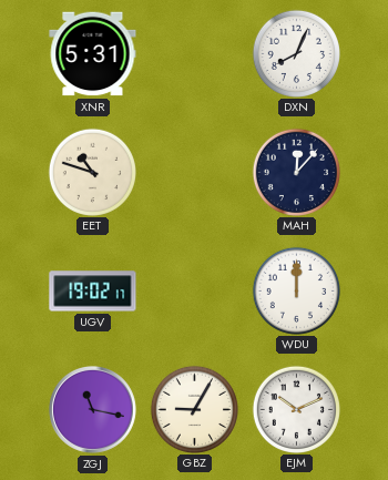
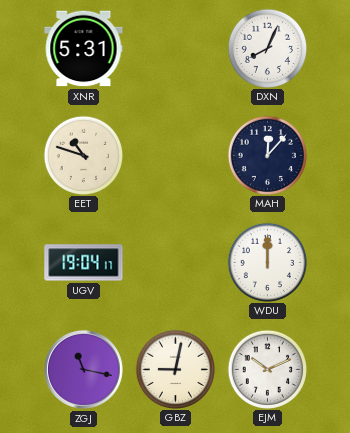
UGV: 19:02 -> 19:04
GBZ: 9:05 -> 9:02
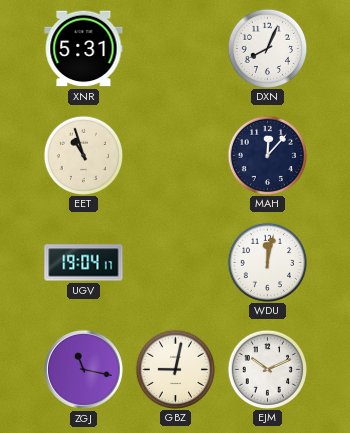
EET: 10:48 -> 10:57
WDU: 12:00 -> 12:02
